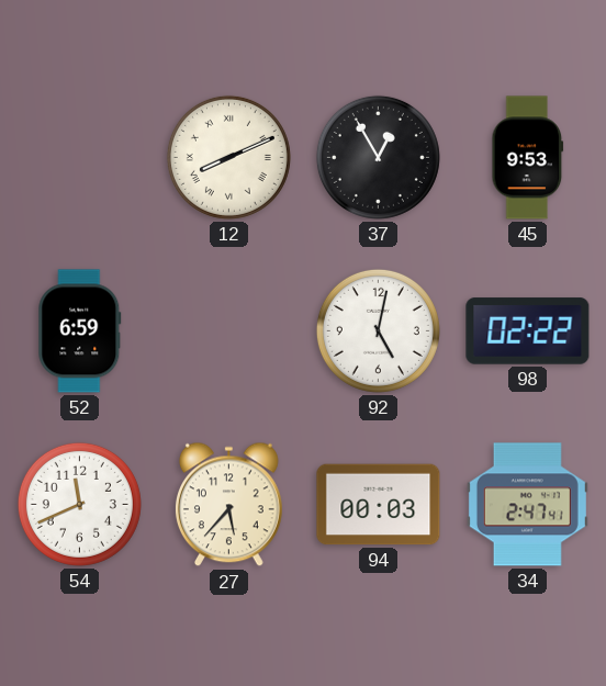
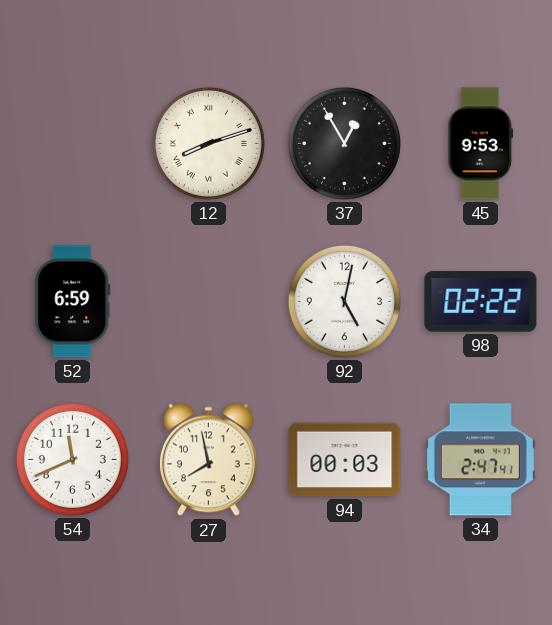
12: 8:11 -> 8:12
27: 5:37 -> 7:58
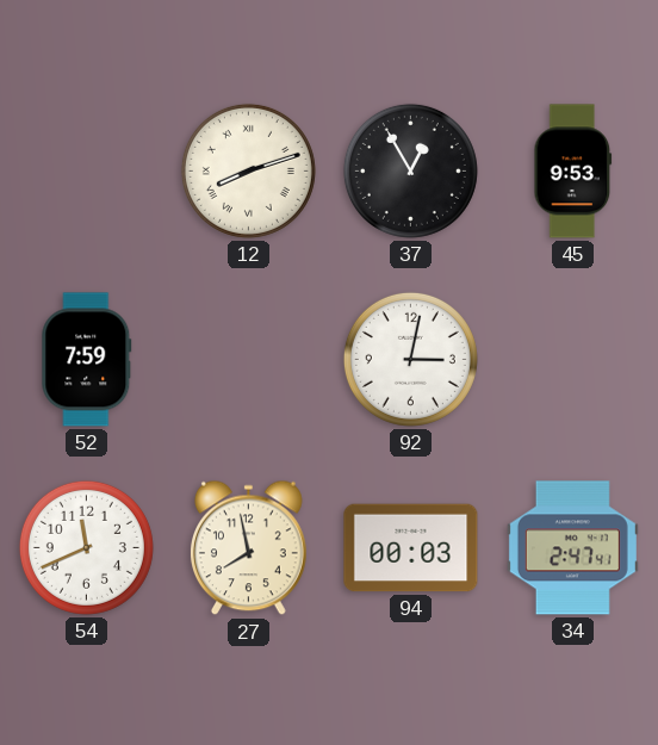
52: 6:59 -> 7:59
92: 5:02 -> 3:02
98: 02:22 -> none
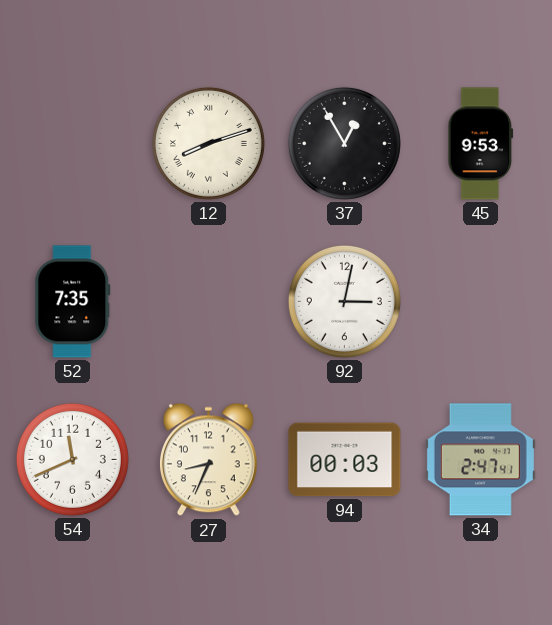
52: 7:59 -> 7:35
27: 7:58 -> 8:34
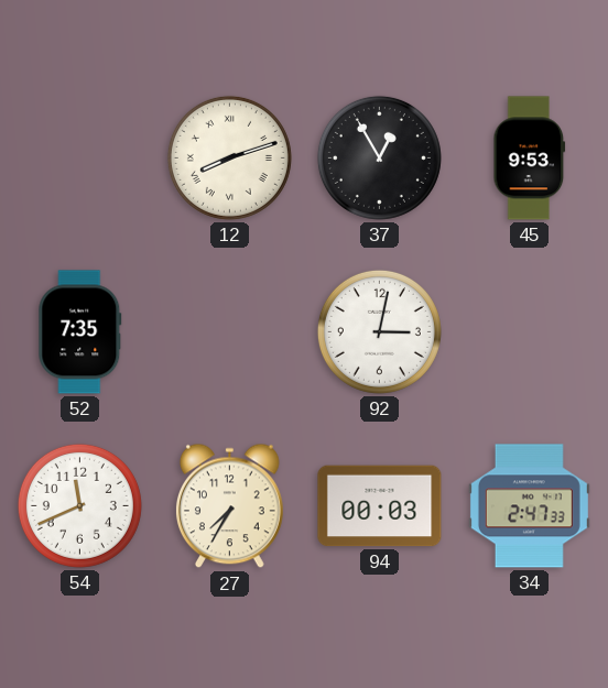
27: 8:34 -> 7:35
34: 2:47:41 -> 2:47:33
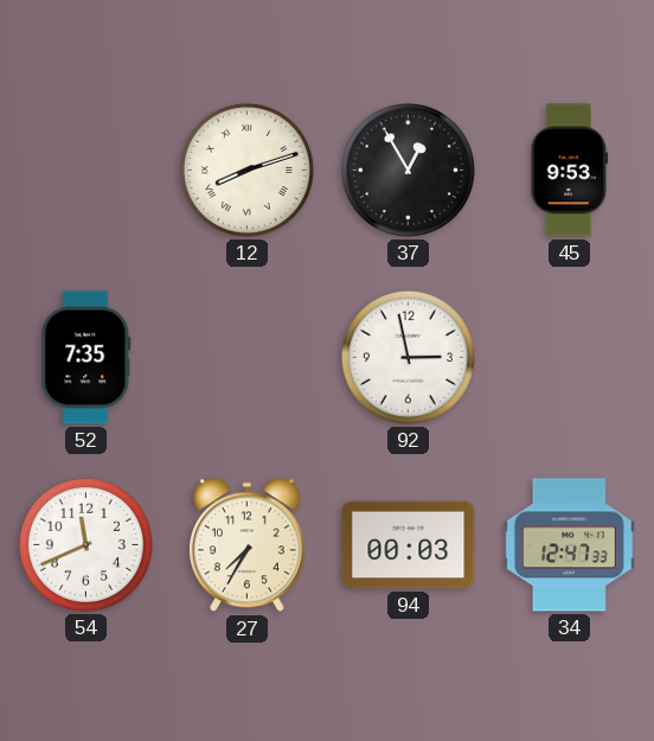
92: 3:02 -> 2:58
34: 2:47 -> 12:47
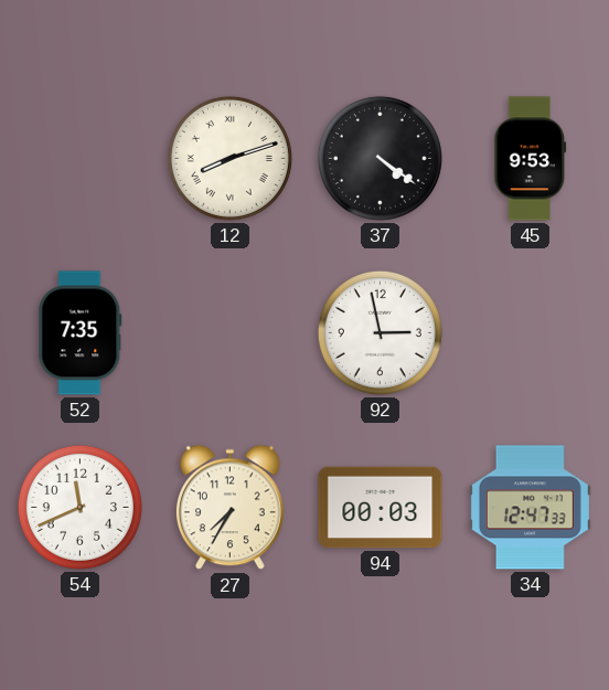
37: 12:55 -> 4:21
